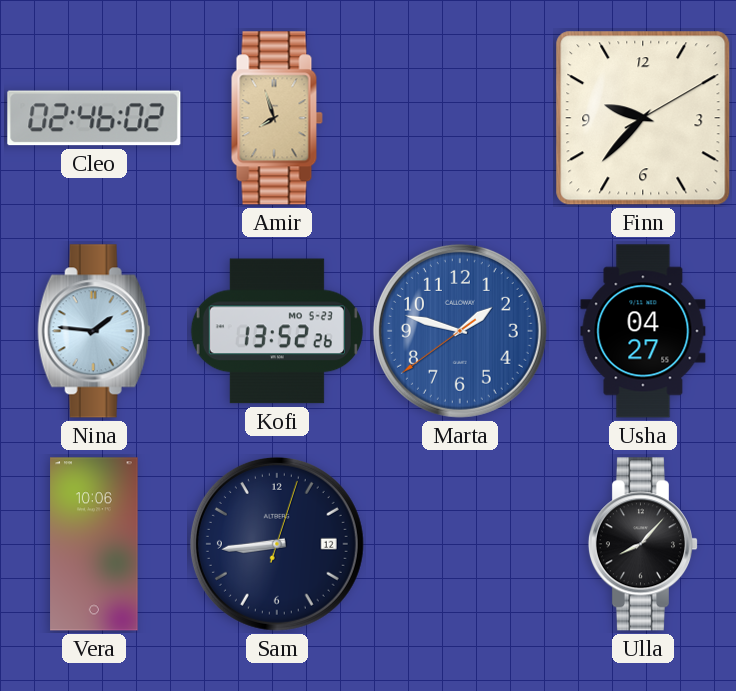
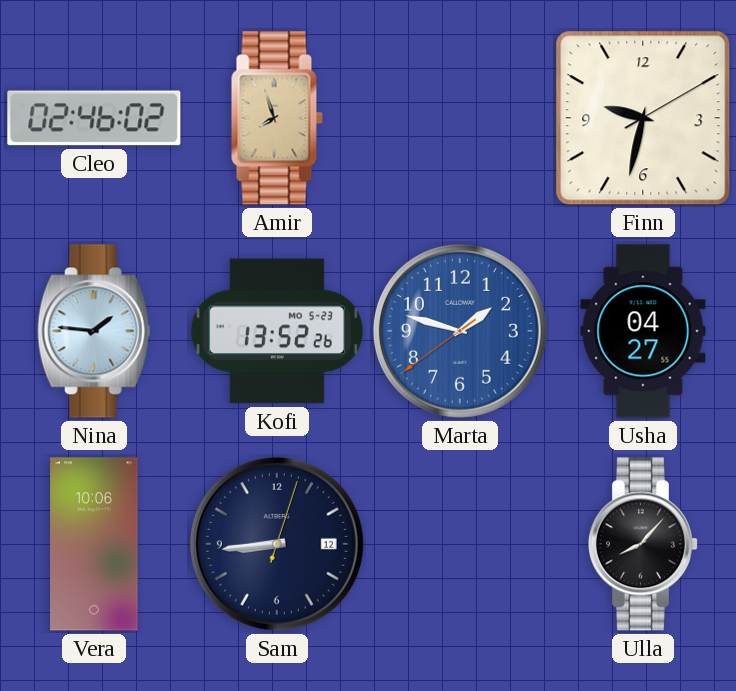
Finn: 9:37 -> 9:32
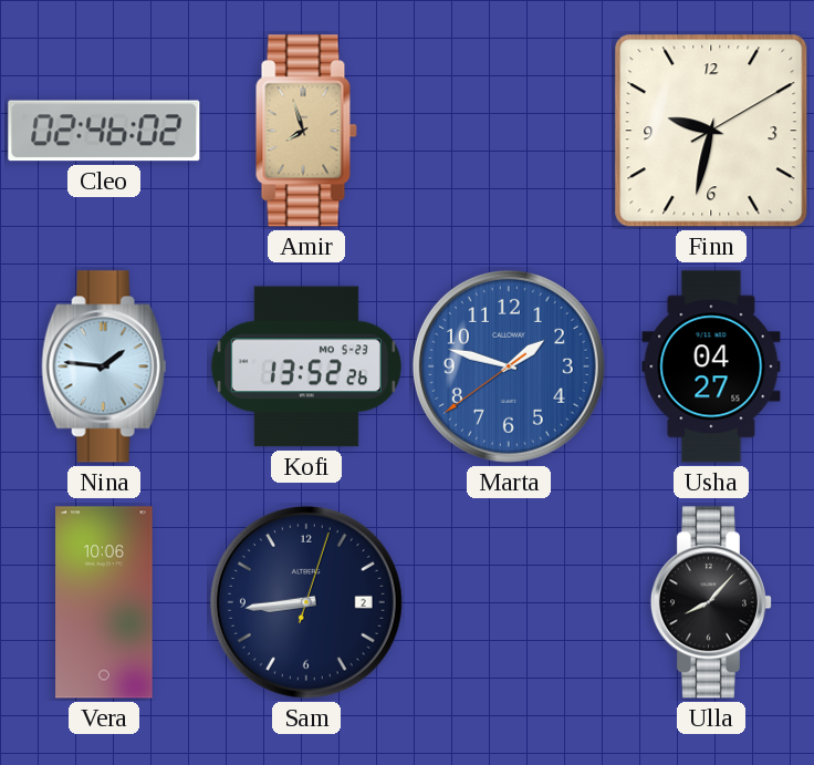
Sam date: 12 -> 2
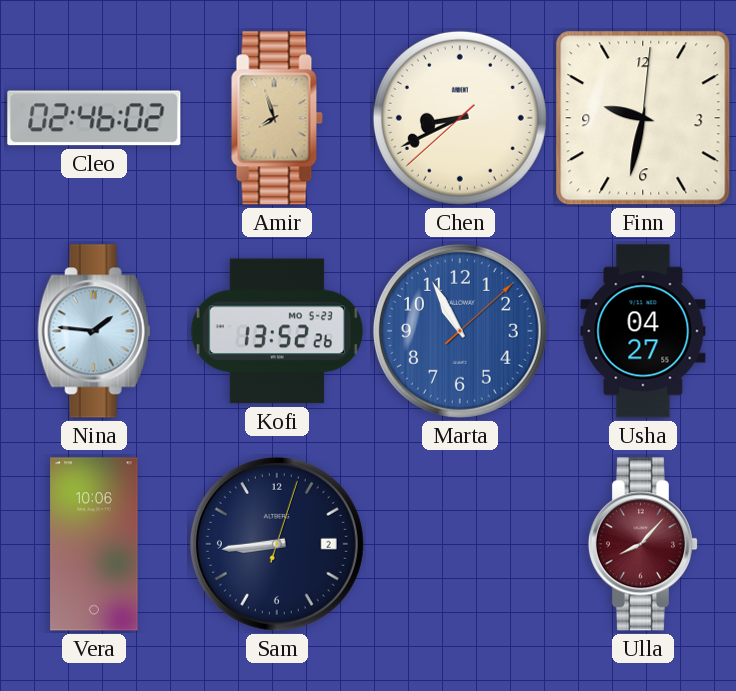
Chen: none -> 8:40
Finn: 9:32:10 -> 9:32:01
Marta: 1:47 -> 10:55
Ulla dial: black -> burgundy
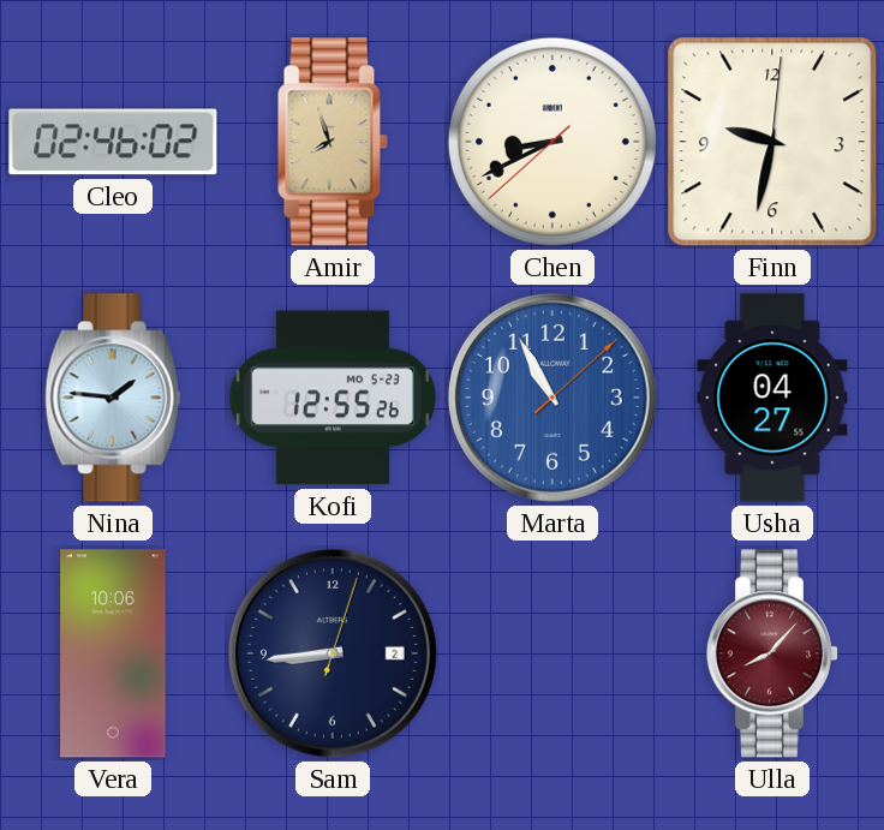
Kofi: 13:52 -> 12:55
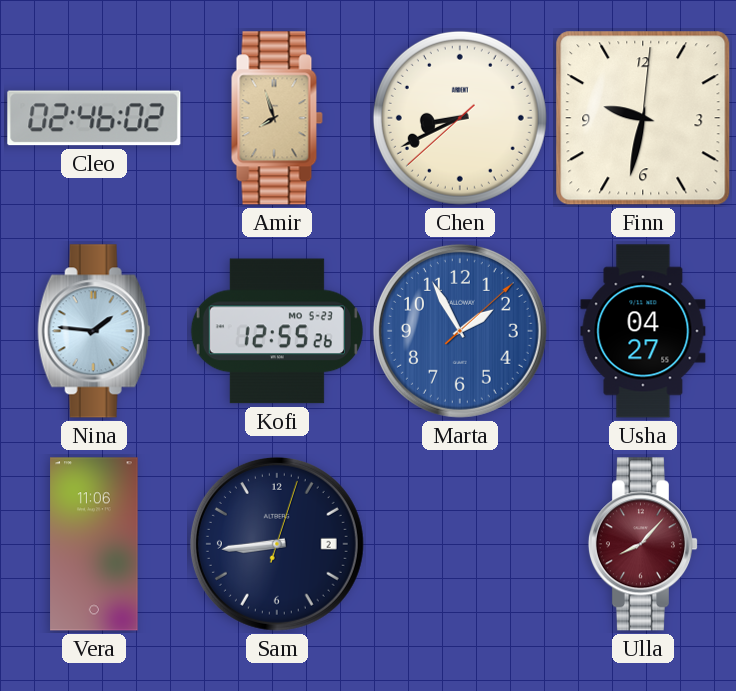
Marta: 10:55 -> 1:55
Vera: 10:06 -> 11:06
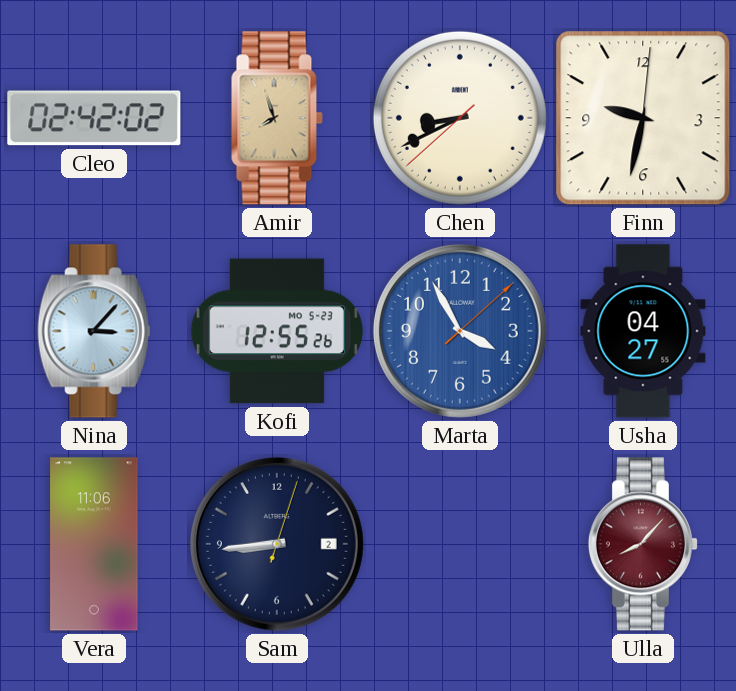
Cleo: 02:46 -> 02:42
Nina: 1:46 -> 3:07
Marta: 1:55 -> 3:55
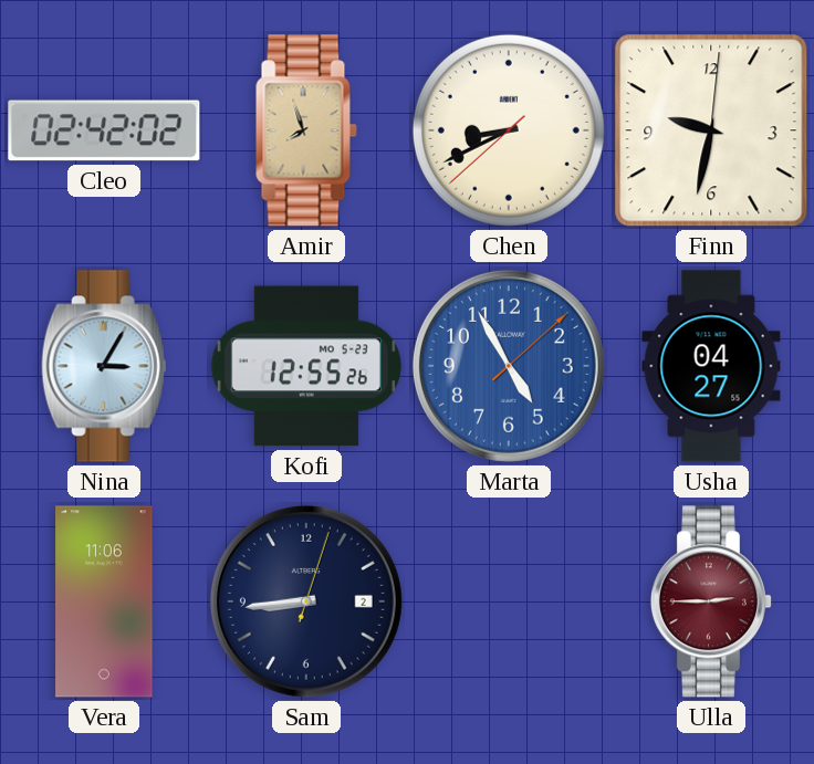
Nina: 3:07 -> 3:05
Marta: 3:55 -> 4:55
Ulla: 8:07 -> 2:45
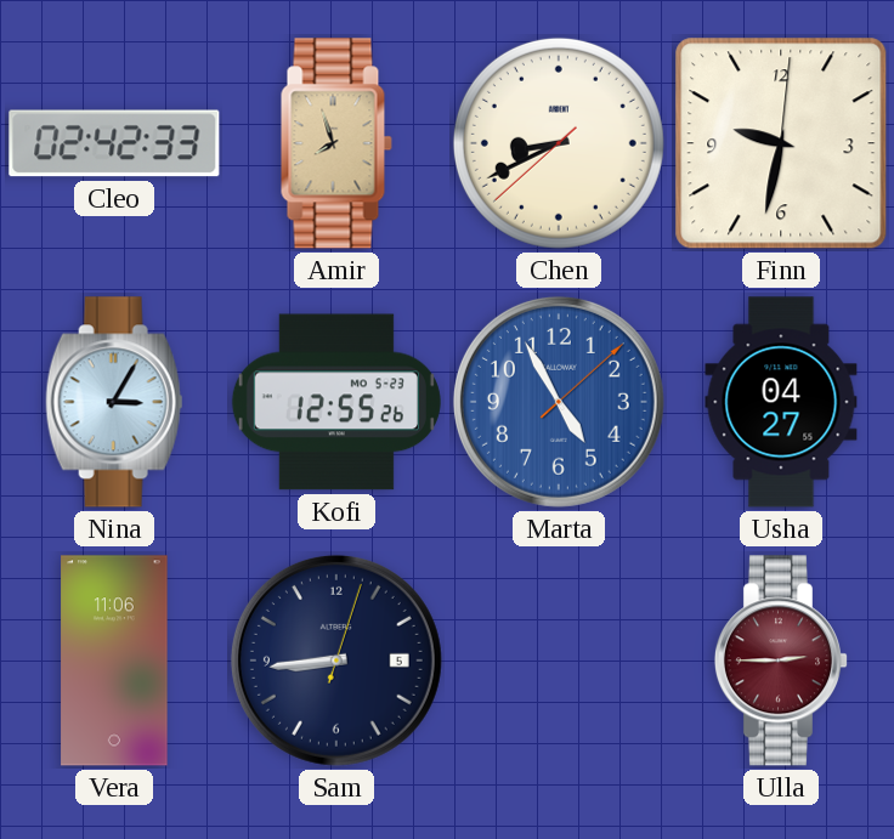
Cleo: 02:42:02 -> 02:42:33
Sam date: 2 -> 5
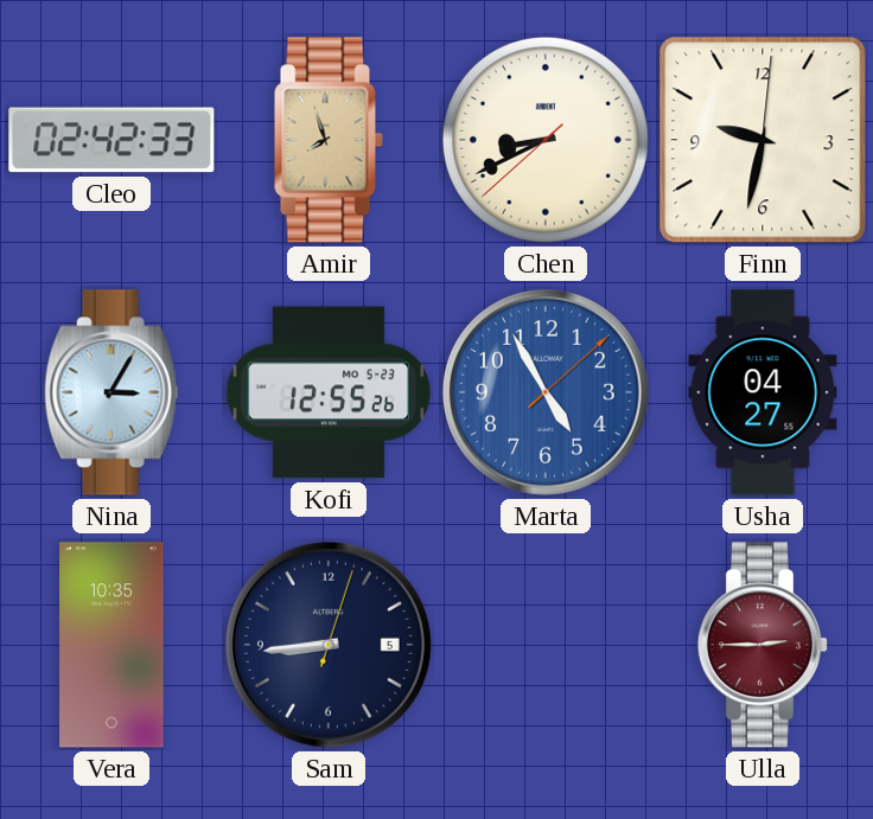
Vera: 11:06 -> 10:35
